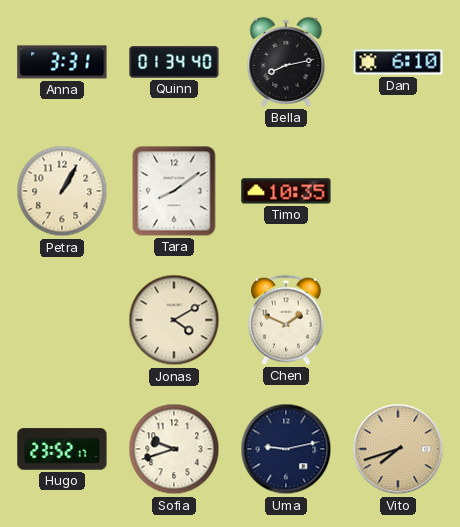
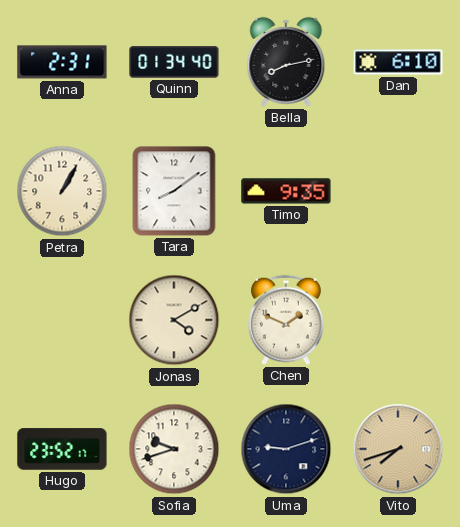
Anna: 3:31 -> 2:31
Timo: 10:35 -> 9:35
Uma: 9:13 -> 9:12
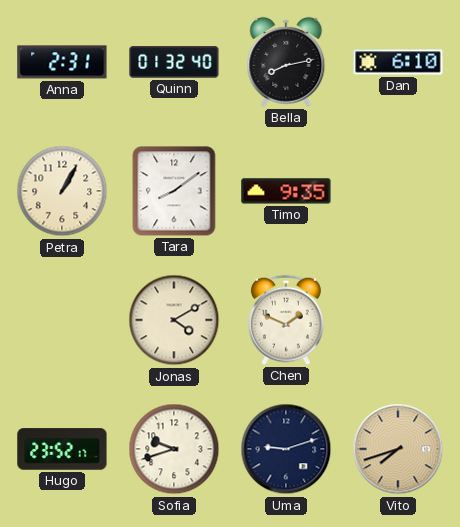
Quinn: 01:34 -> 01:32
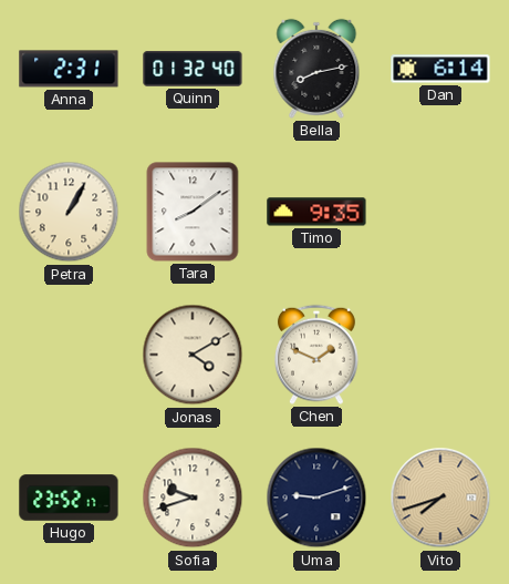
Dan: 6:10 -> 6:14
